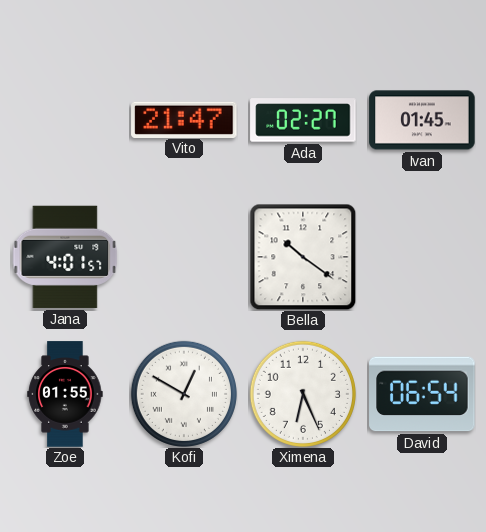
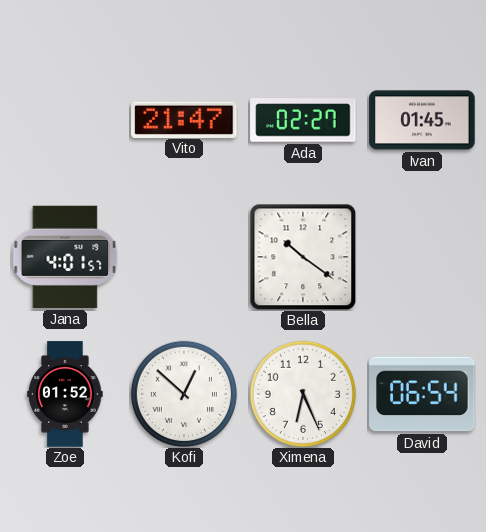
Zoe: 01:55 -> 01:52
Kofi: 12:50 -> 12:52
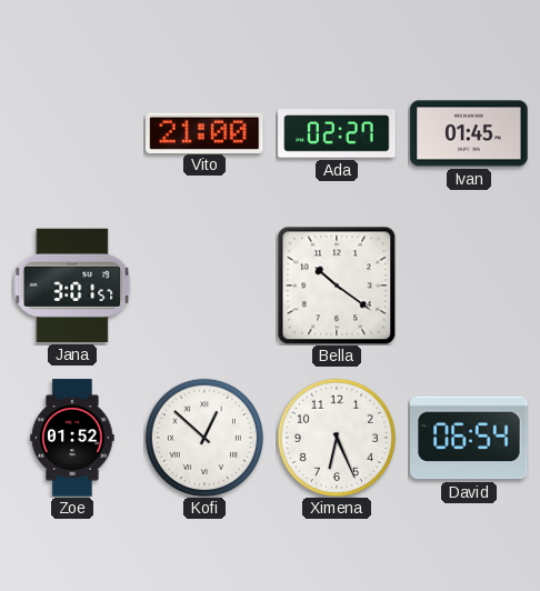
Vito: 21:47 -> 21:00
Jana: 4:01 -> 3:01
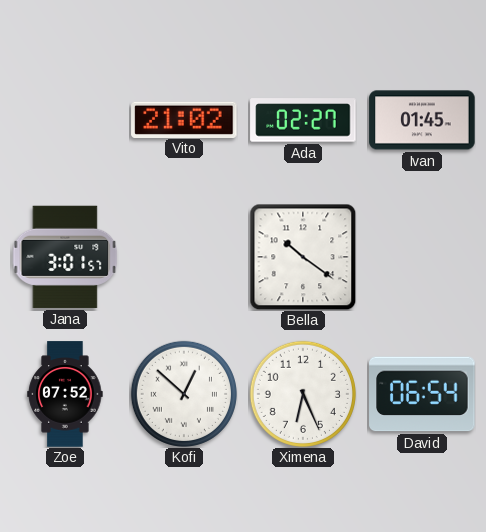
Vito: 21:00 -> 21:02
Zoe: 01:52 -> 07:52
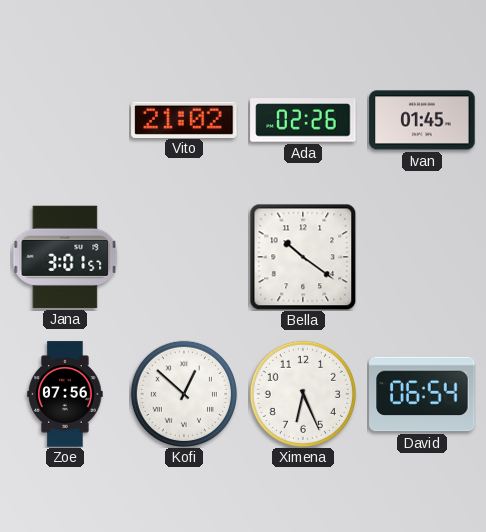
Ada: 02:27 -> 02:26
Zoe: 07:52 -> 07:56
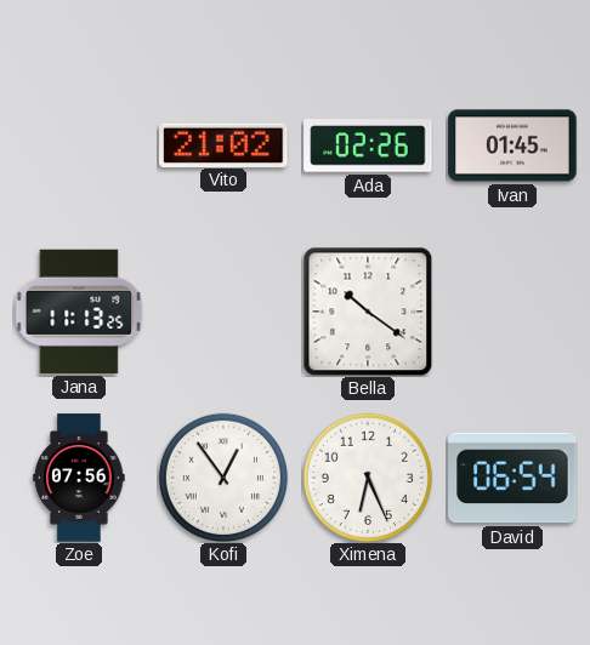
Jana: 3:01 -> 11:13
Kofi: 12:52 -> 12:54
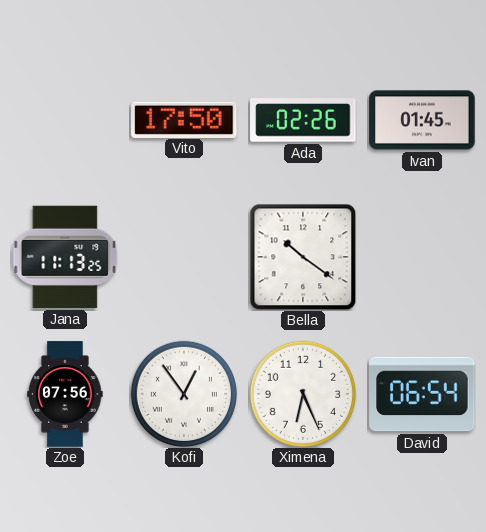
Vito: 21:02 -> 17:50
